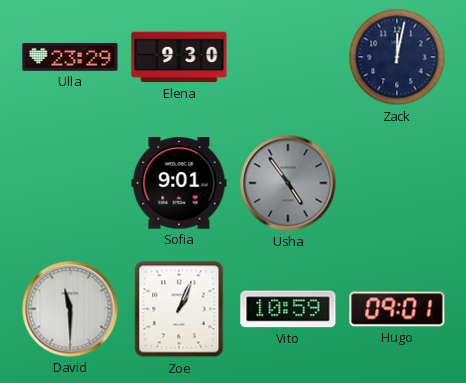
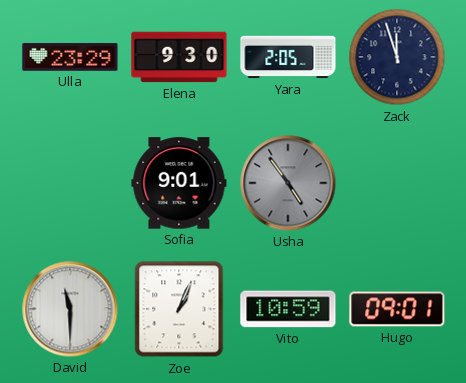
Yara: none -> 2:05
Zack: 12:02 -> 11:57
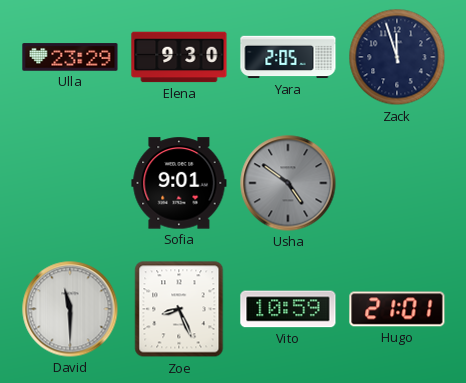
Usha: 4:54 -> 4:51
Zoe: 1:04 -> 8:26
Hugo: 09:01 -> 21:01
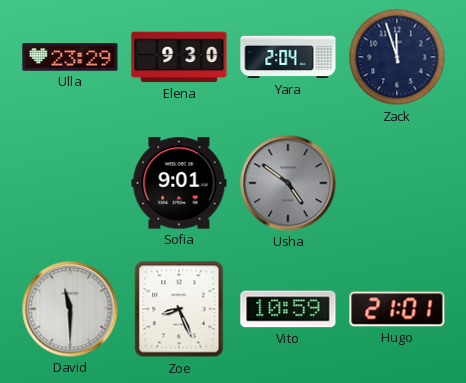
Yara: 2:05 -> 2:04
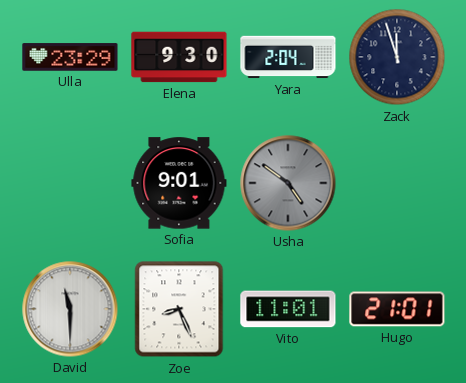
Vito: 10:59 -> 11:01
